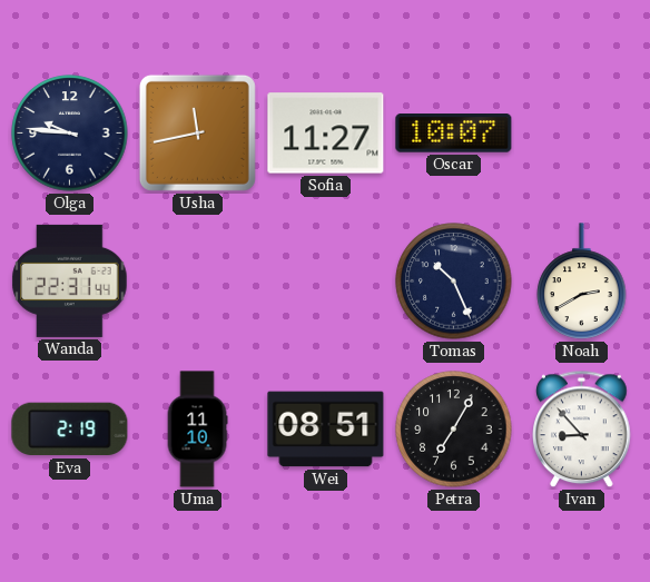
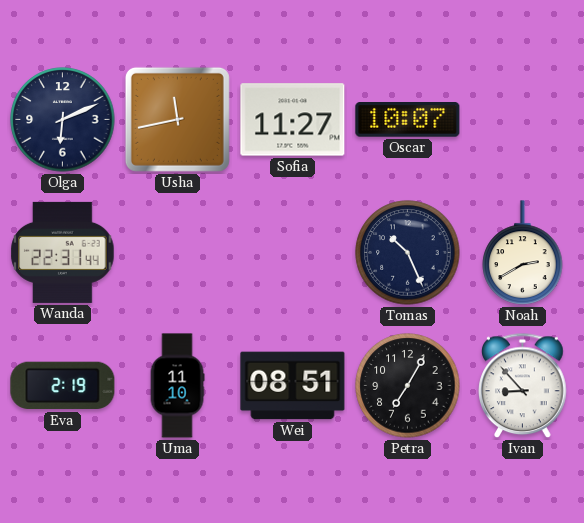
Olga: 9:46 -> 6:11
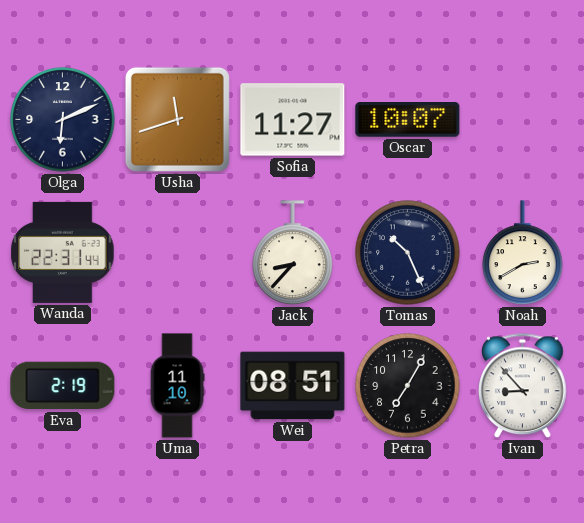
Usha: 11:43 -> 11:42
Jack: none -> 8:37
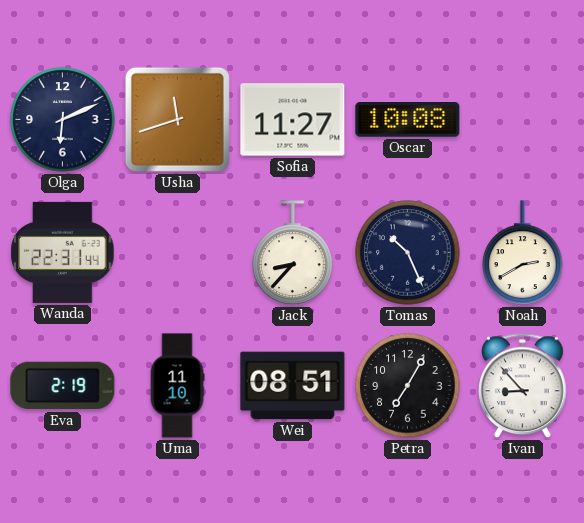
Oscar: 10:07 -> 10:08
